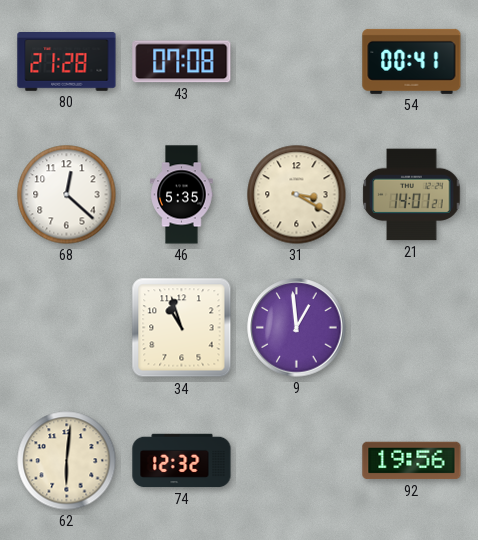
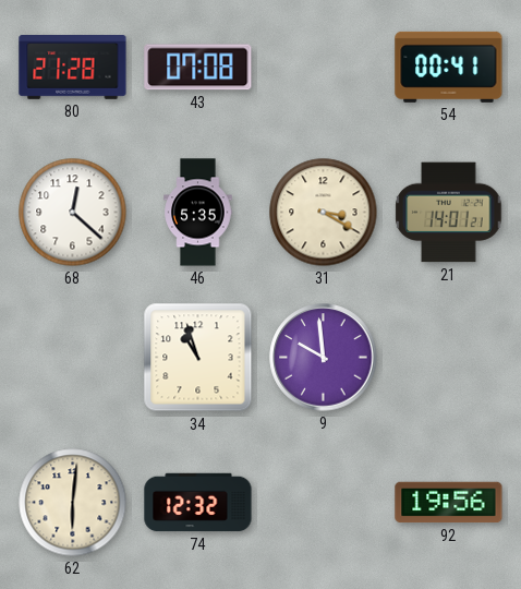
9: 12:59 -> 9:59
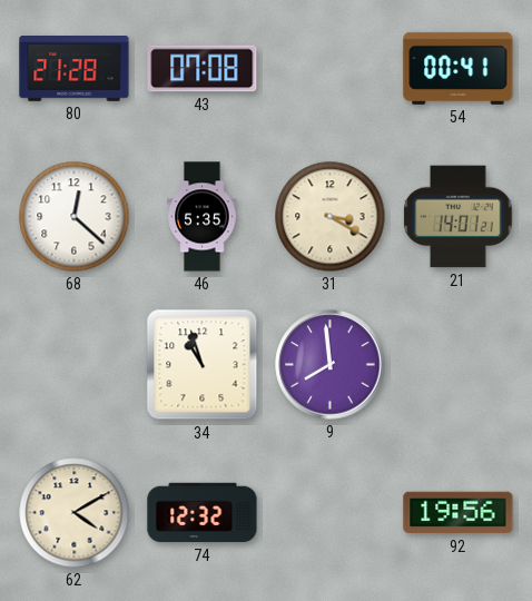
9: 9:59 -> 7:59
62: 6:01 -> 4:10
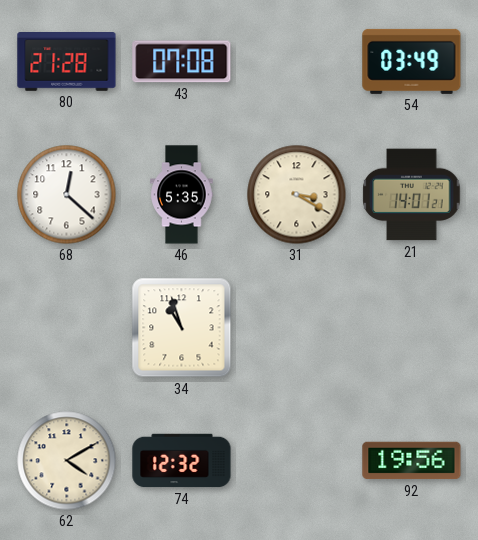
54: 00:41 -> 03:49
9: 7:59 -> none
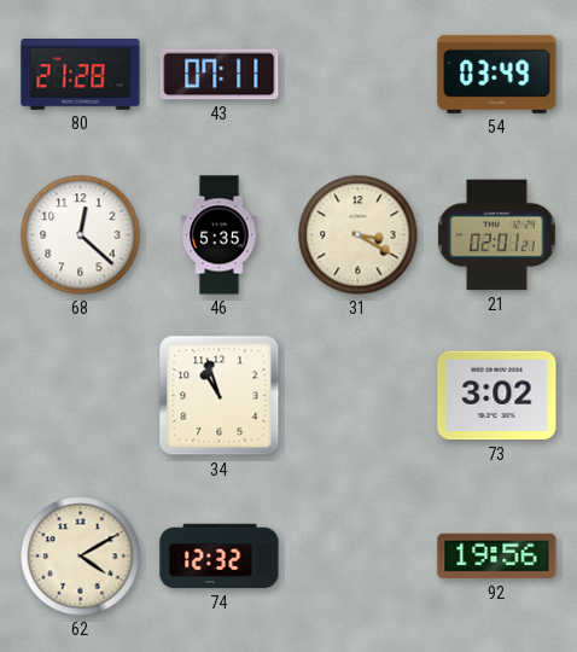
43: 07:08 -> 07:11
21: 14:01 -> 02:01
73: none -> 3:02
